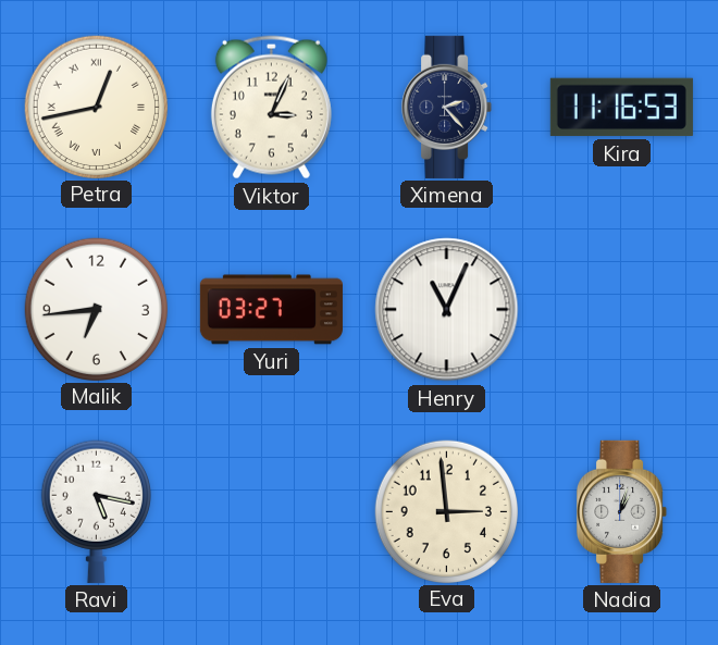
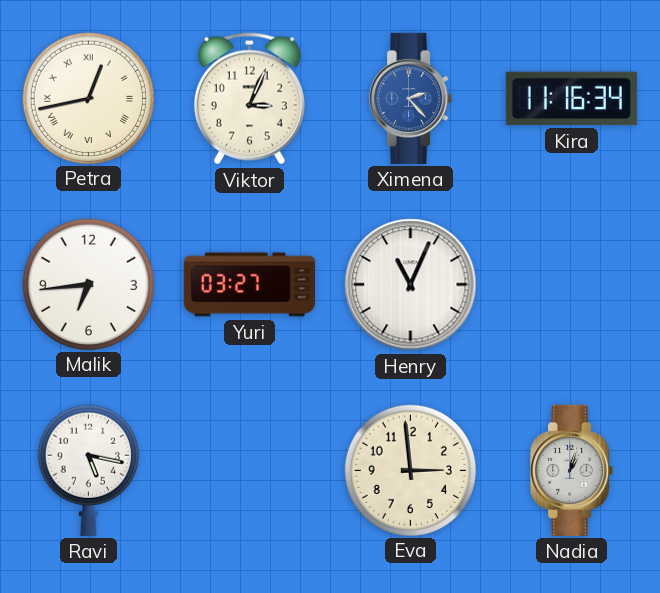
Ximena dial: navy -> blue
Kira: 11:16:53 -> 11:16:34
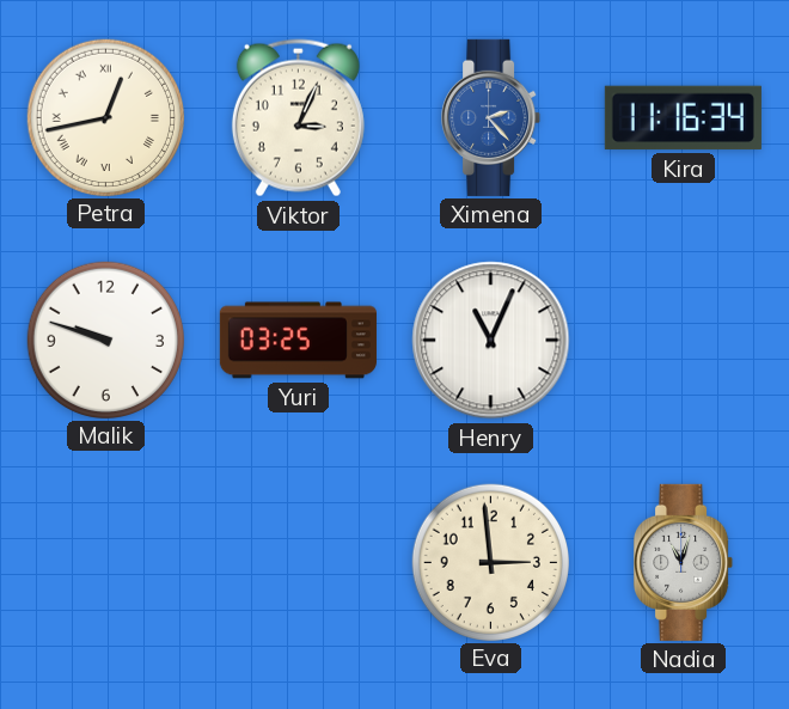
Malik: 6:44 -> 9:48
Yuri: 03:27 -> 03:25
Ravi: 5:17 -> none
Nadia: 1:03 -> 11:03
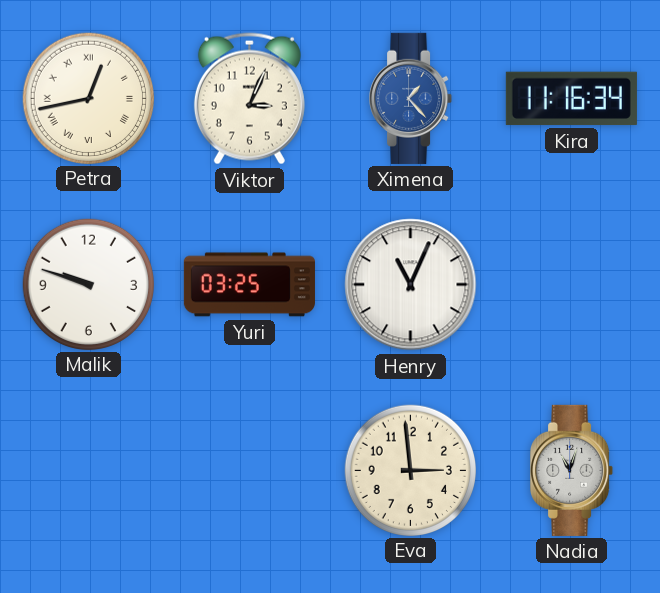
Ximena: 2:23 -> 1:23
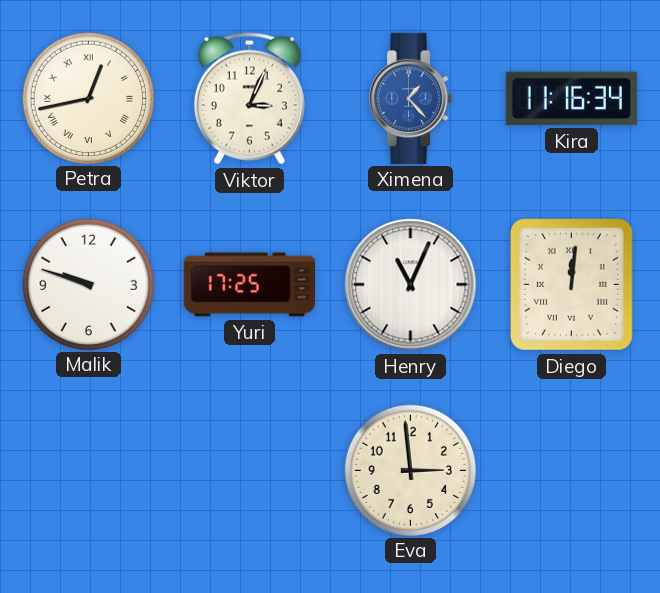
Yuri: 03:25 -> 17:25
Diego: none -> 12:01
Nadia: 11:03 -> none
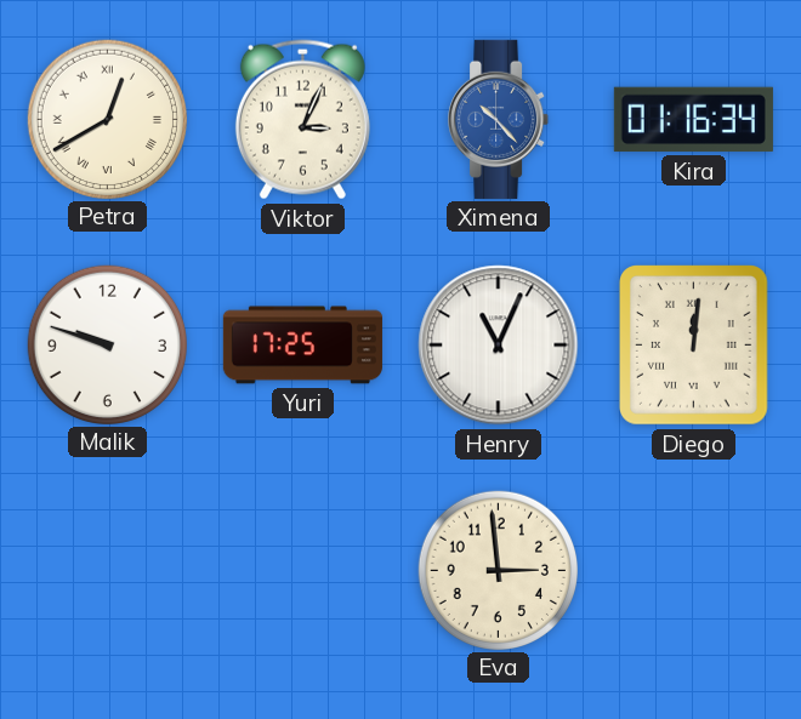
Petra: 12:43 -> 12:40
Ximena: 1:23 -> 10:23
Kira: 11:16 -> 01:16
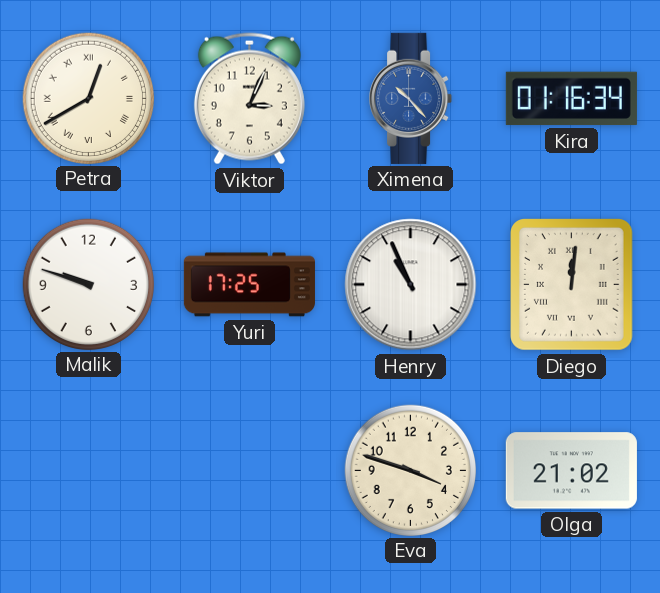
Henry: 11:04 -> 10:56
Eva: 2:59 -> 3:48
Olga: none -> 21:02
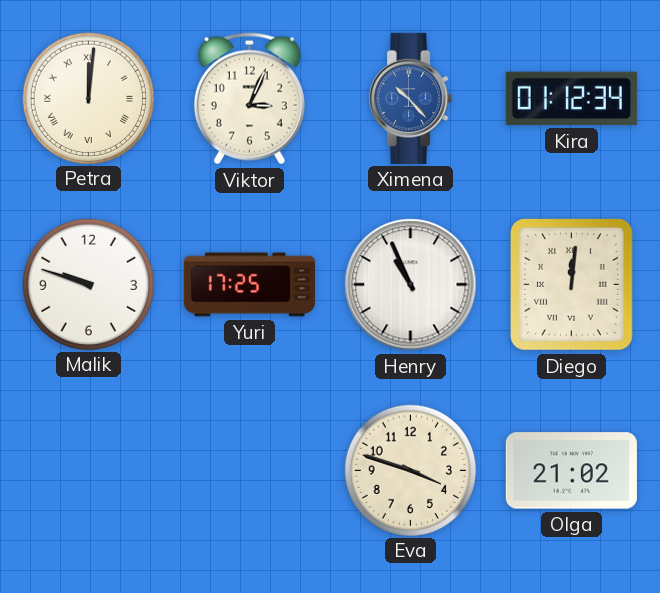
Petra: 12:40 -> 12:01
Kira: 01:16 -> 01:12
